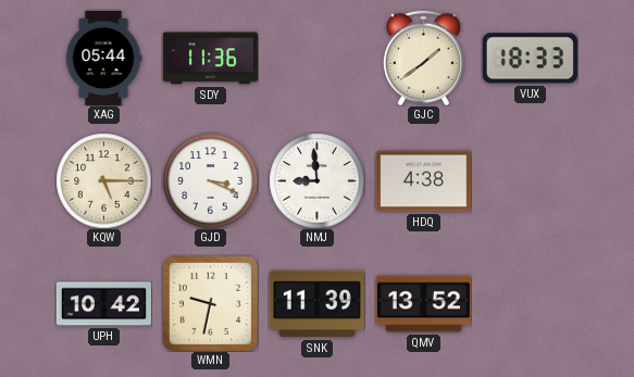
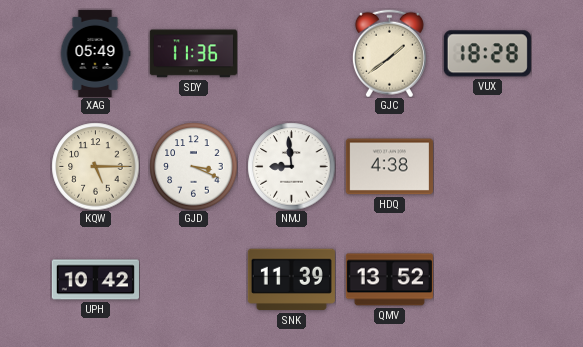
XAG: 05:44 -> 05:49
VUX: 18:33 -> 18:28
WMN: 9:32 -> none
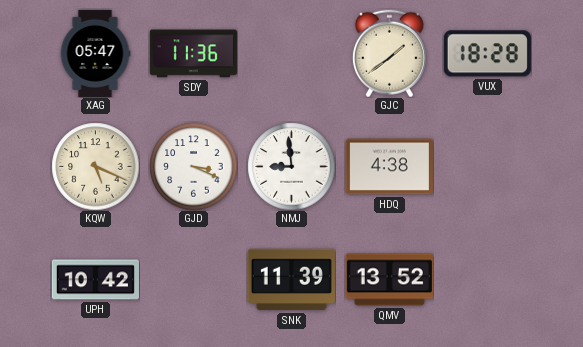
XAG: 05:49 -> 05:47
KQW: 5:15 -> 5:19
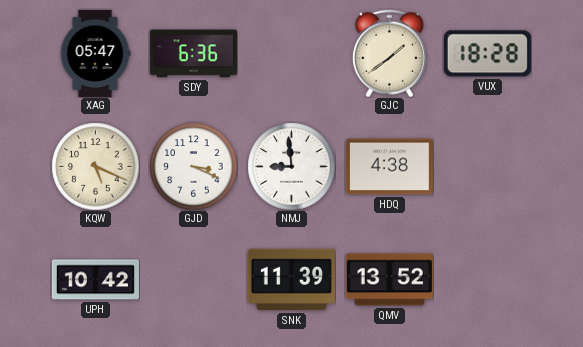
SDY: 11:36 -> 6:36
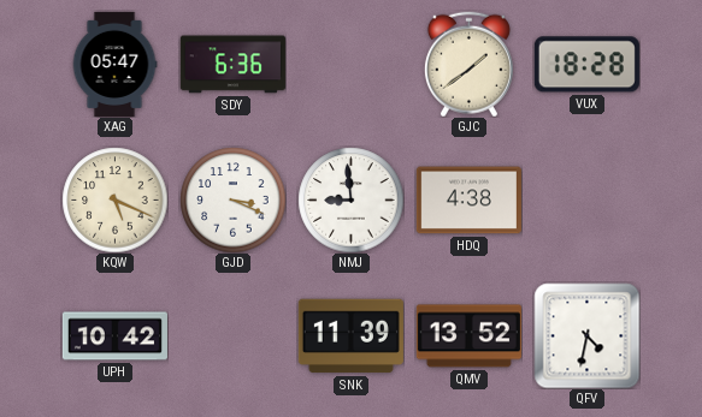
QFV: none -> 4:32
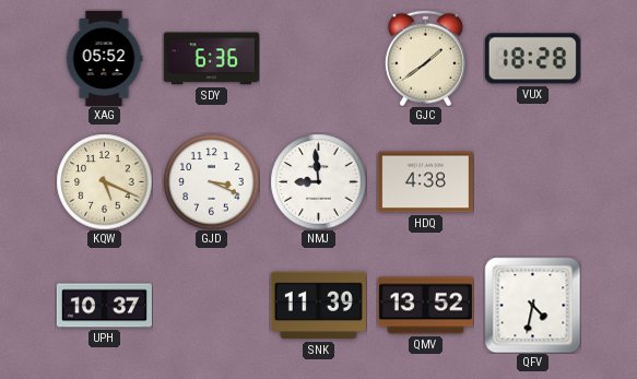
XAG: 05:47 -> 05:52
UPH: 10:42 -> 10:37
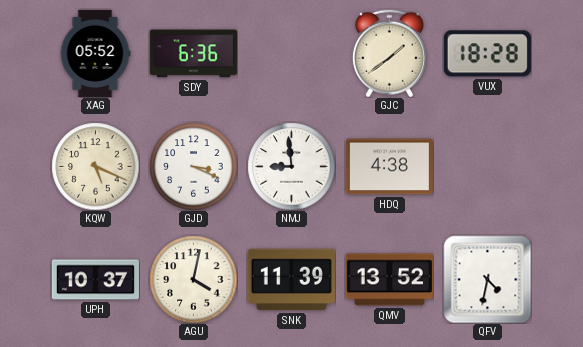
AGU: none -> 4:02
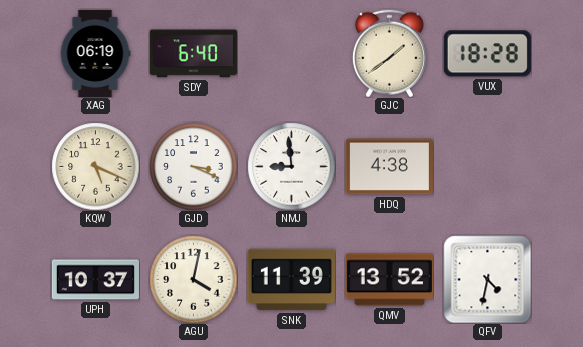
XAG: 05:52 -> 06:19
SDY: 6:36 -> 6:40
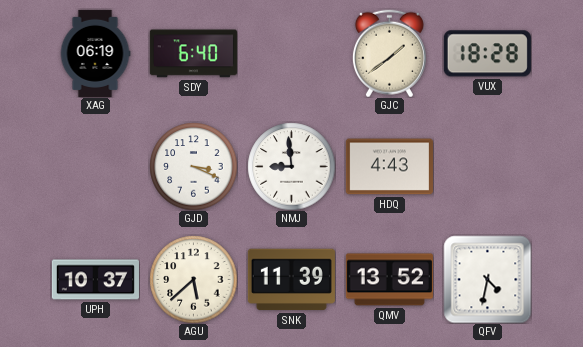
KQW: 5:19 -> none
HDQ: 4:38 -> 4:43
AGU: 4:02 -> 5:38
